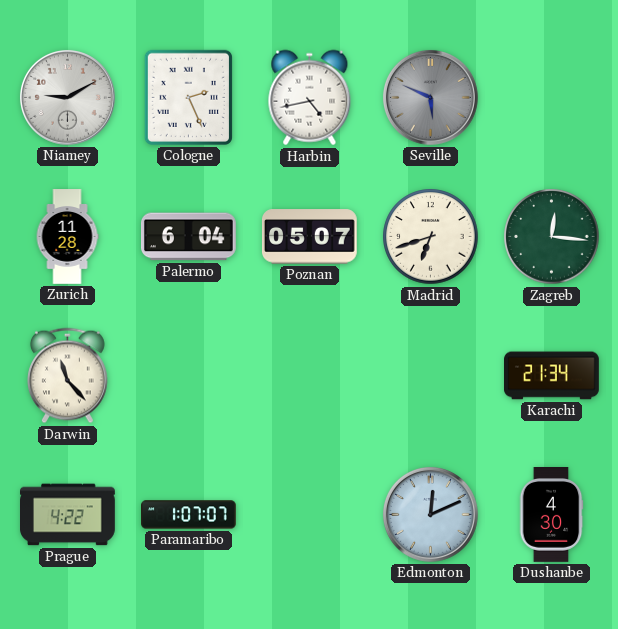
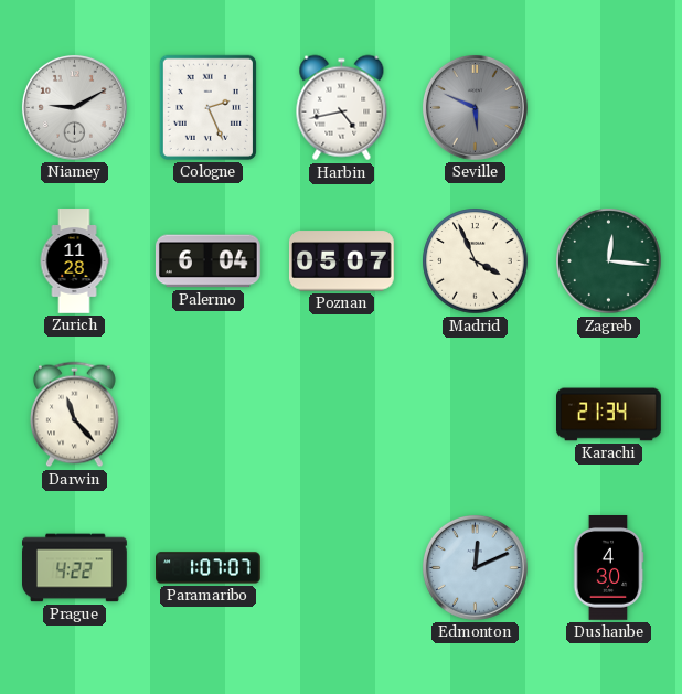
Madrid: 6:42 -> 3:56
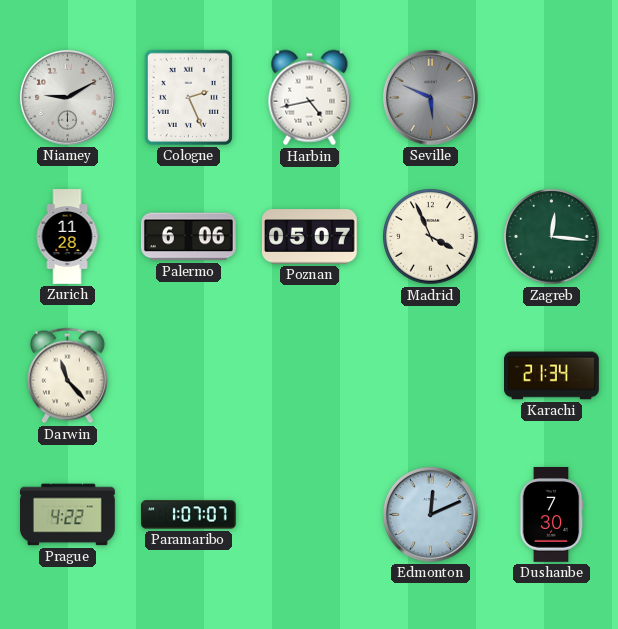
Palermo: 6:04 -> 6:06
Dushanbe: 4:30 -> 7:30
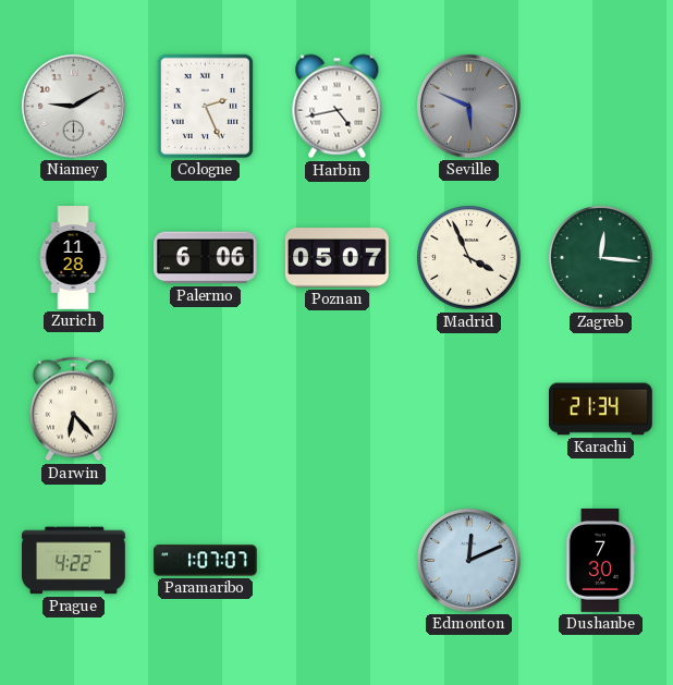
Darwin: 11:23 -> 6:23
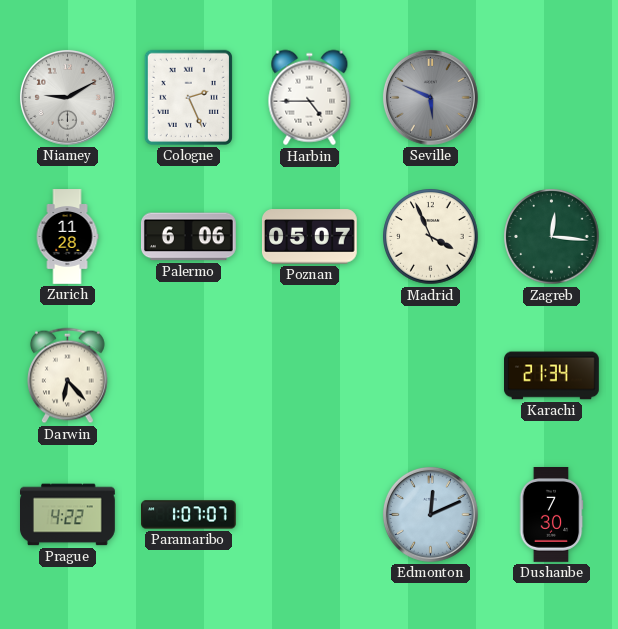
Harbin: 4:43 -> 4:45
